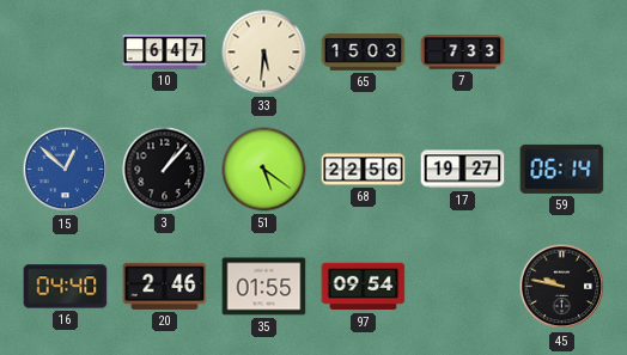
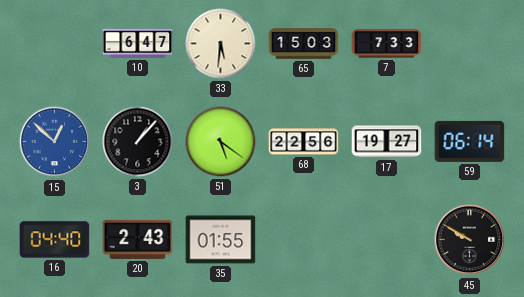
20: 2:46 -> 2:43
97: 09:54 -> none
45: 9:47 -> 9:50
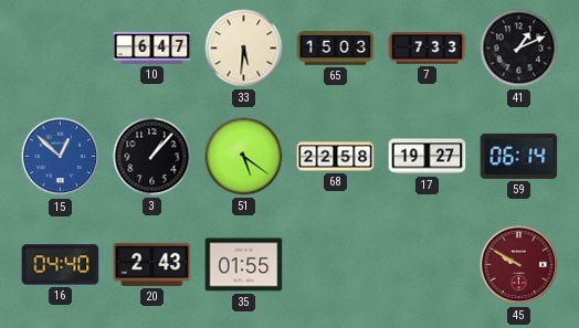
41: none -> 1:11
68: 22:56 -> 22:58
45 dial: black -> burgundy
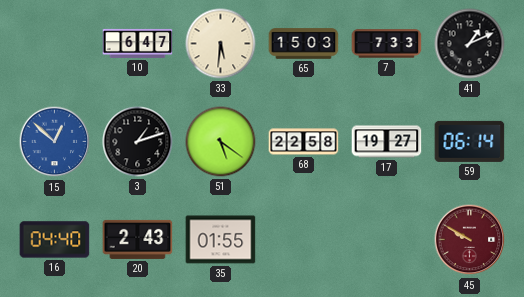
3: 1:07 -> 1:12
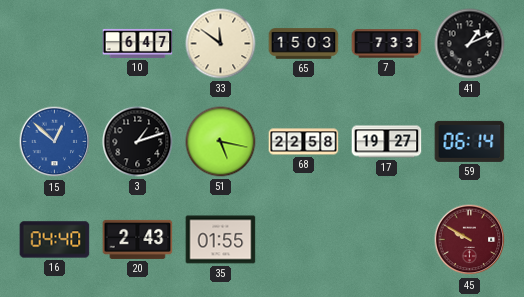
33: 5:31 -> 11:51
51: 5:21 -> 5:17
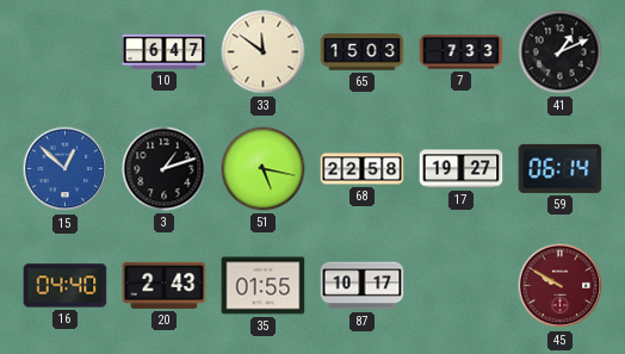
87: none -> 10:17
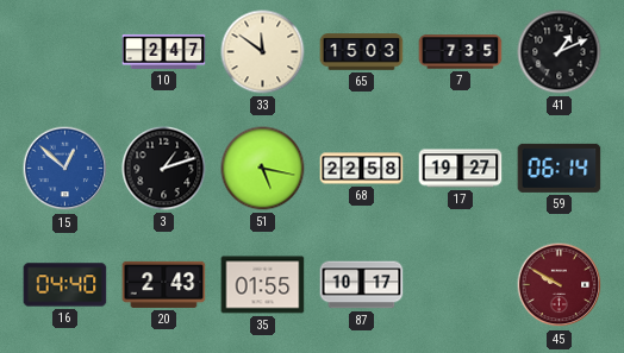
10: 6:47 -> 2:47
7: 7:33 -> 7:35
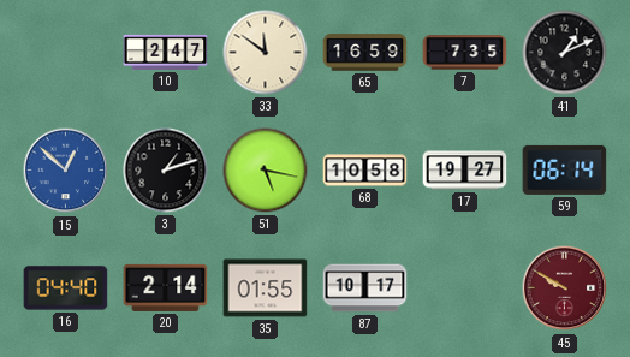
65: 15:03 -> 16:59
68: 22:58 -> 10:58
20: 2:43 -> 2:14
